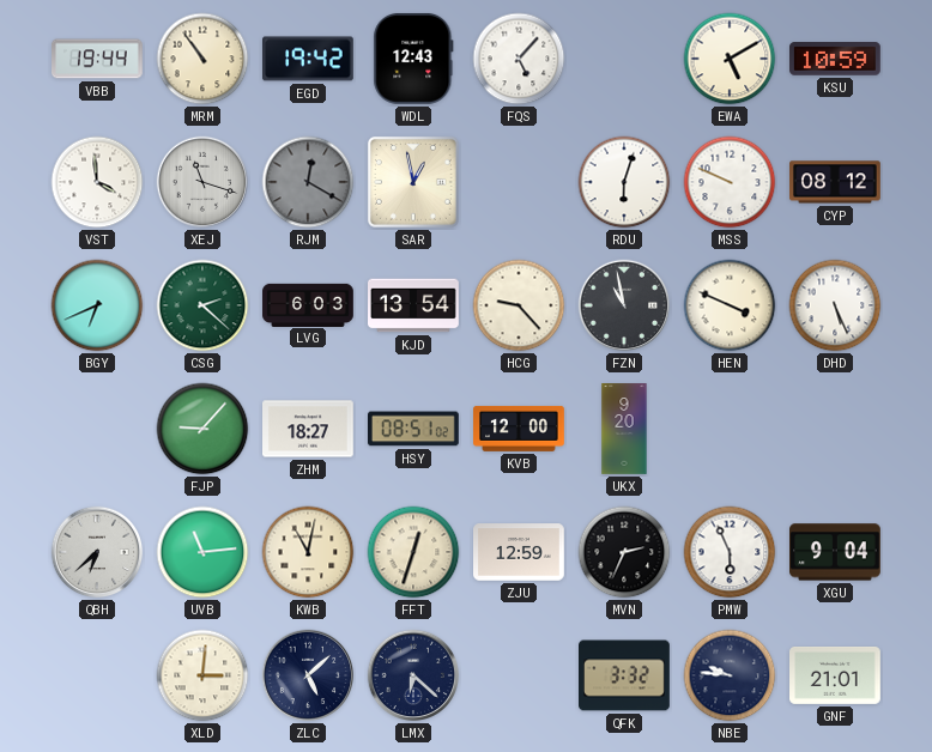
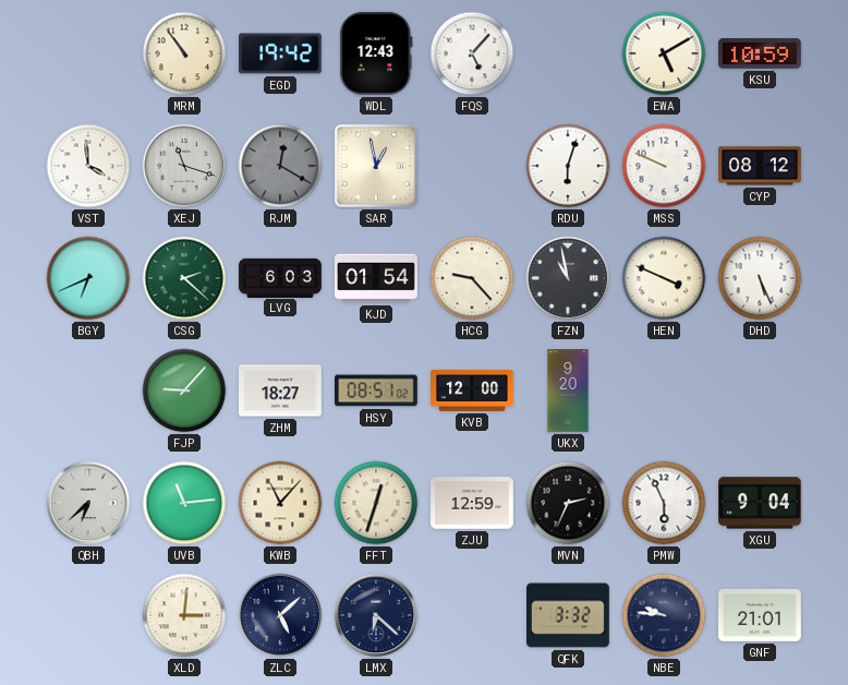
VBB: 19:44 -> none
KJD: 13:54 -> 01:54
KWB: 11:02 -> 11:07
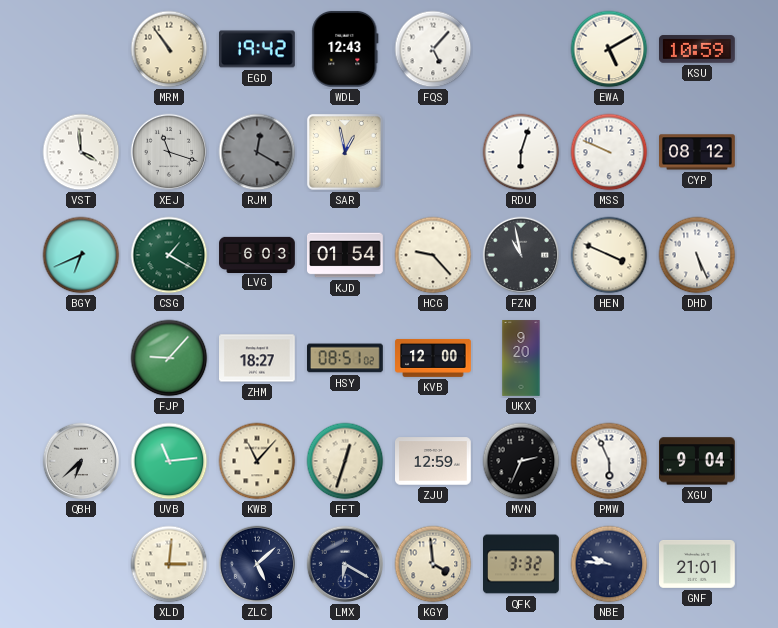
CSG: 2:22 -> 1:20
LMX: 6:22 -> 6:20
KGY: none -> 3:59
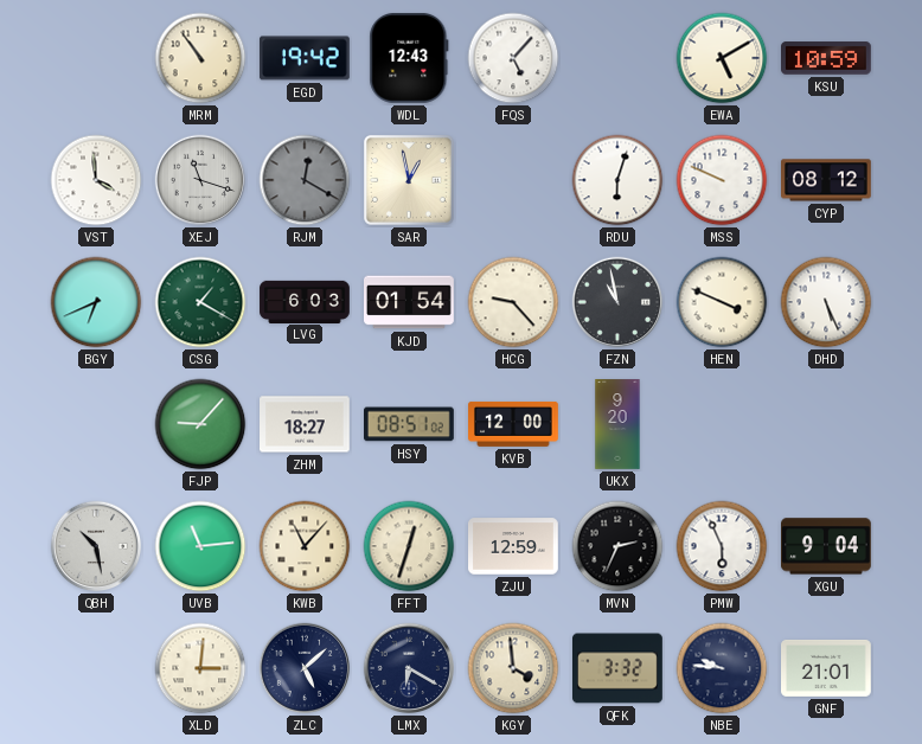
QBH: 6:38 -> 10:28
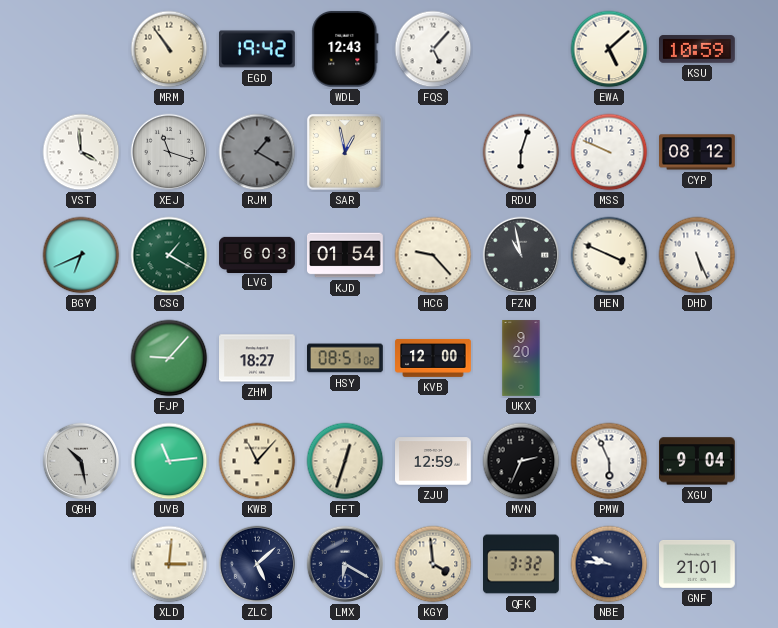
EWA: 5:10 -> 5:08
RJM: 12:20 -> 1:20
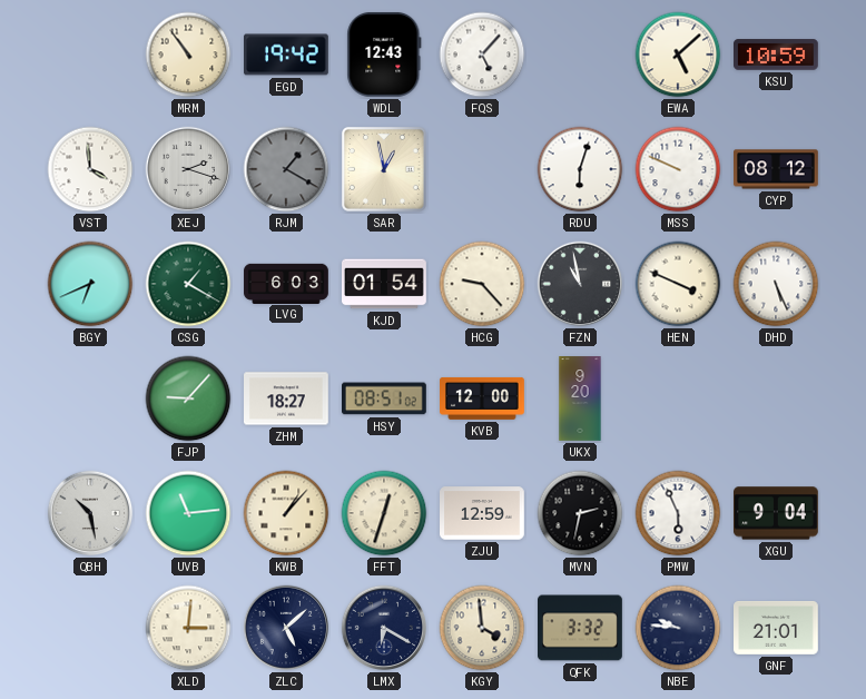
XEJ: 11:18 -> 2:18
KWB: 11:07 -> 1:07
MVN: 2:34 -> 2:32
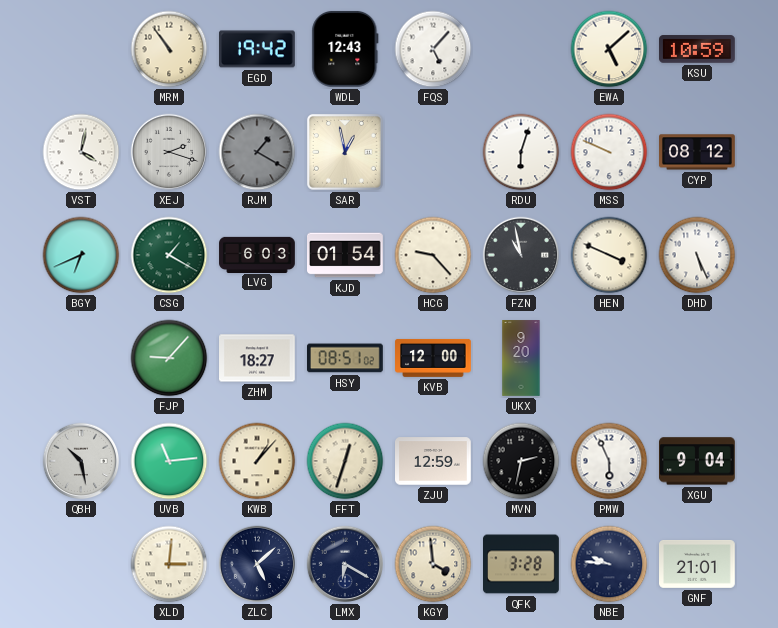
VST: 3:59 -> 4:02
QFK: 3:32 -> 3:28
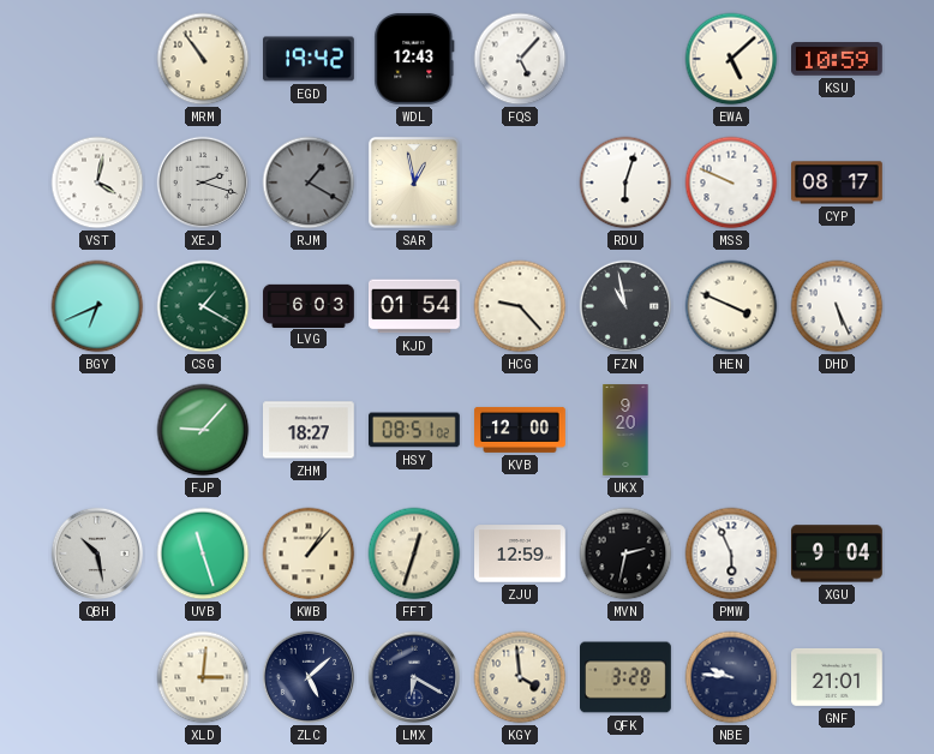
CYP: 08:12 -> 08:17
UVB: 11:14 -> 11:27
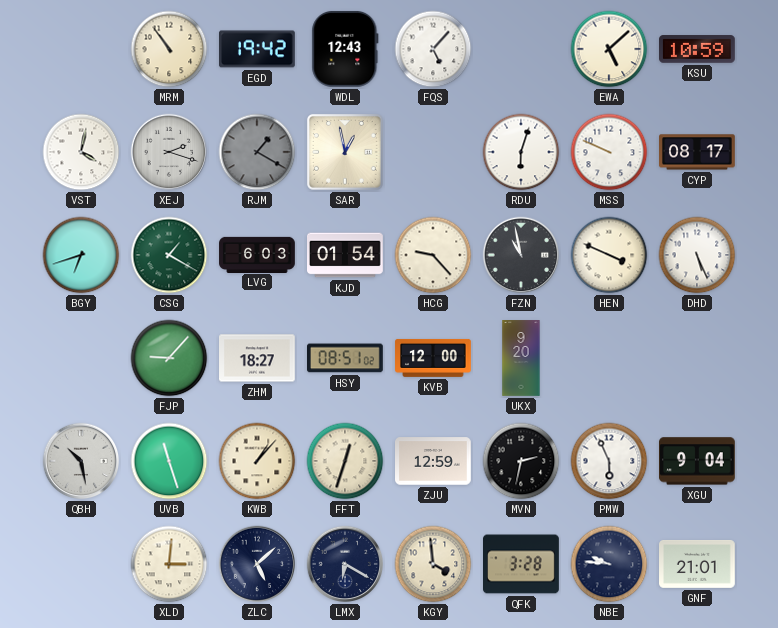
BGY: 6:41 -> 6:42
